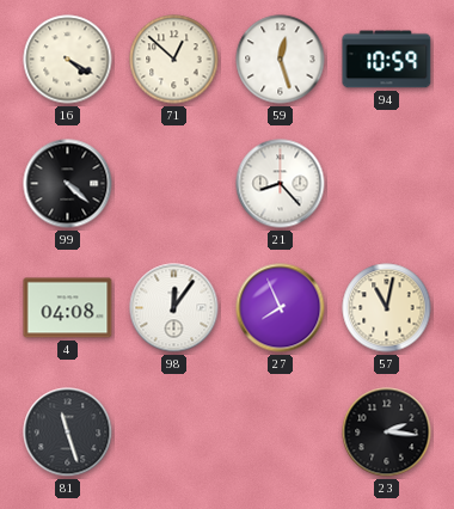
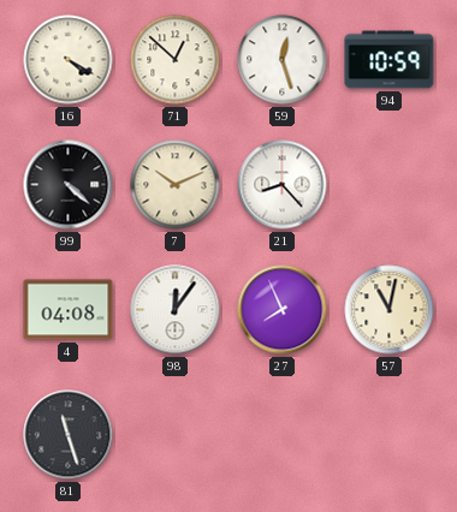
7: none -> 10:11
23: 2:16 -> none
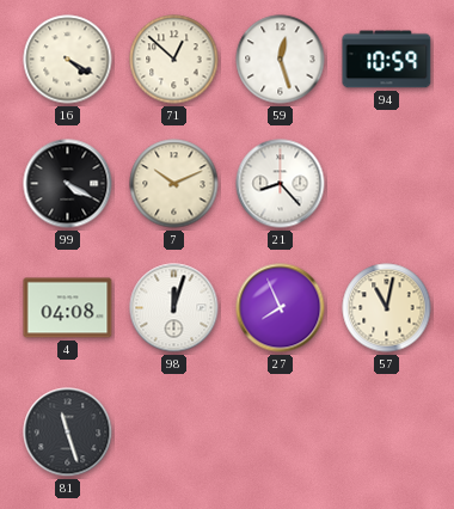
99: 4:22 -> 4:20
98: 12:06 -> 12:03
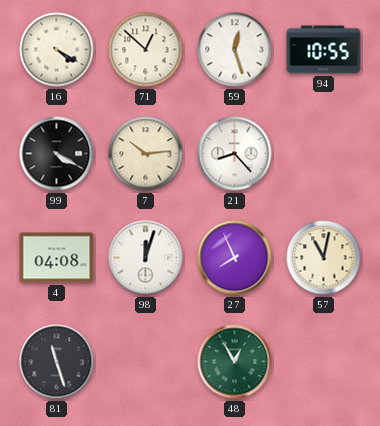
94: 10:59 -> 10:55
7: 10:11 -> 10:14
48: none -> 12:55
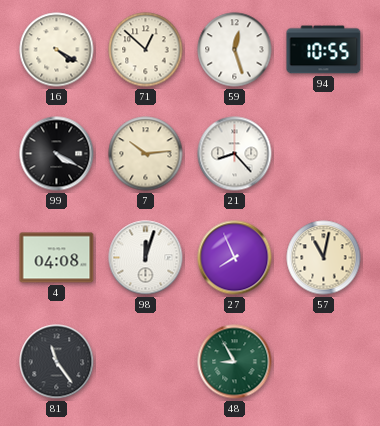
81: 11:27 -> 11:24
48: 12:55 -> 8:55
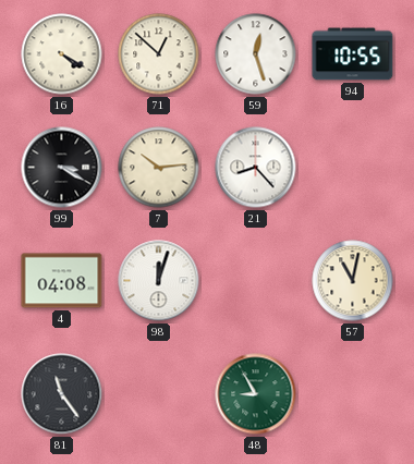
99: 4:20 -> 3:20
27: 7:56 -> none
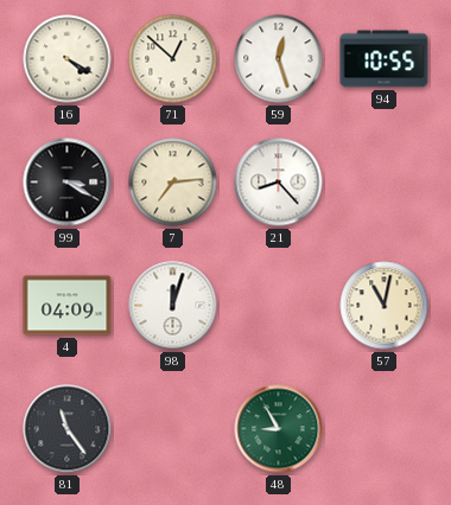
7: 10:14 -> 7:14
4: 04:08 -> 04:09
